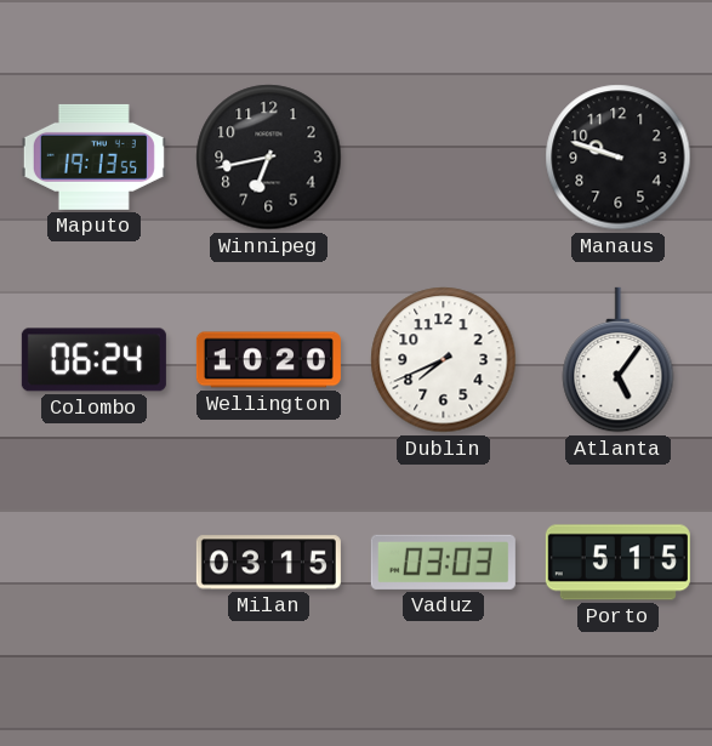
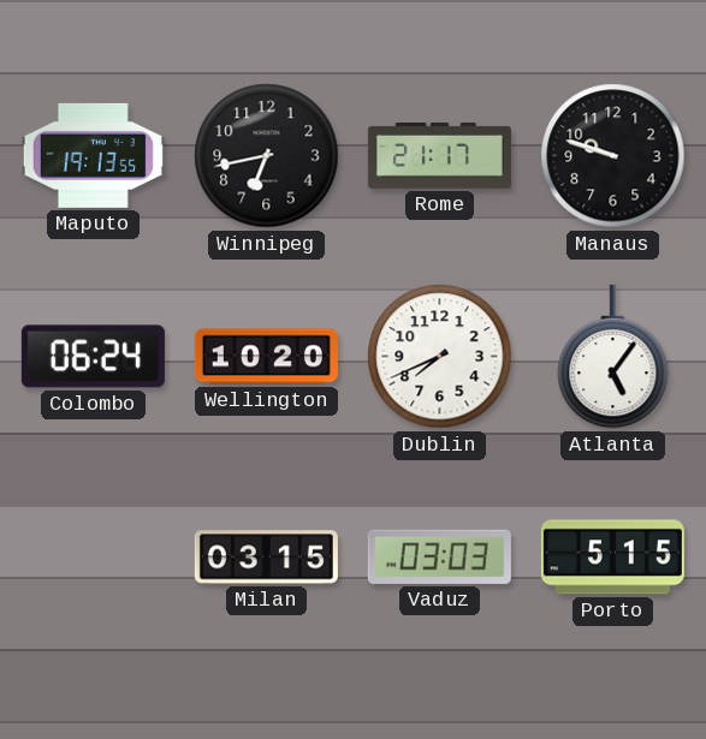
Rome: none -> 21:17
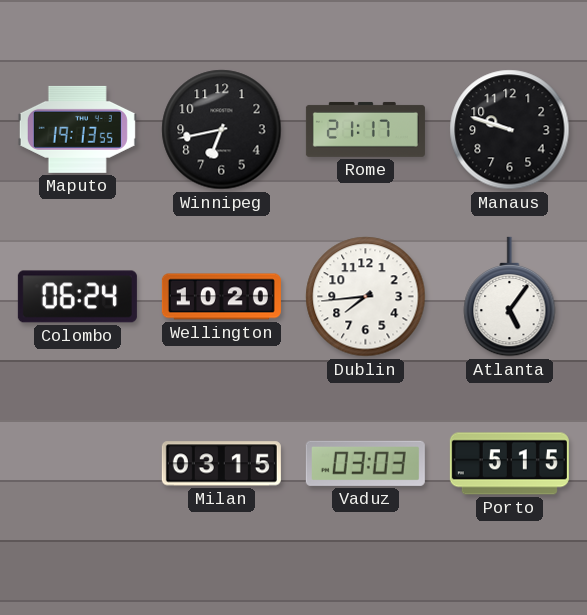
Dublin: 7:41 -> 7:44
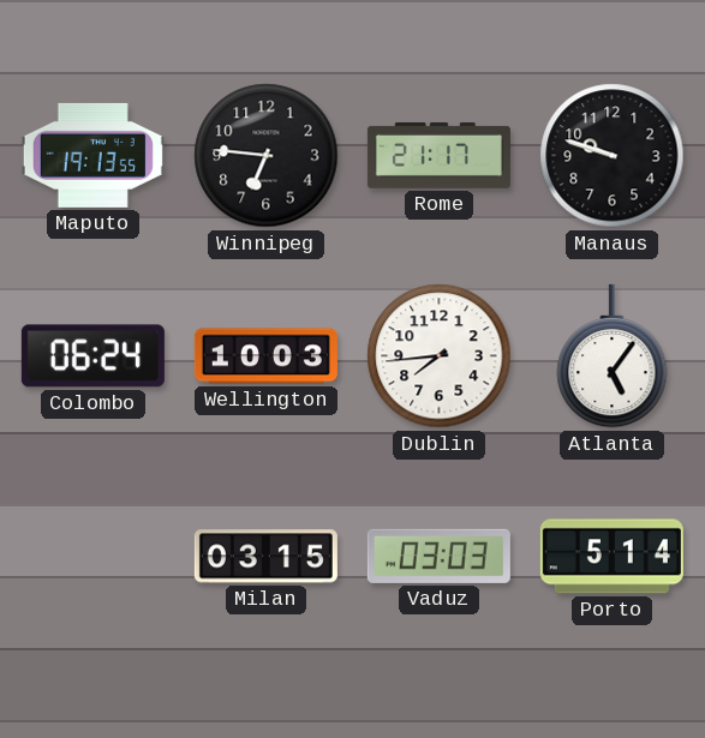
Winnipeg: 6:43 -> 6:46
Wellington: 10:20 -> 10:03
Porto: 5:15 -> 5:14
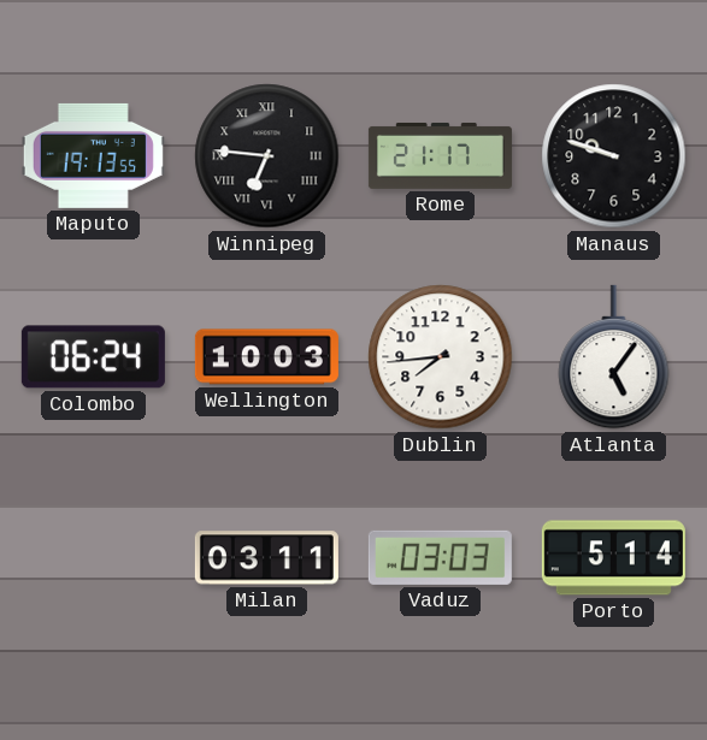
Winnipeg numerals: Arabic -> Roman
Milan: 03:15 -> 03:11
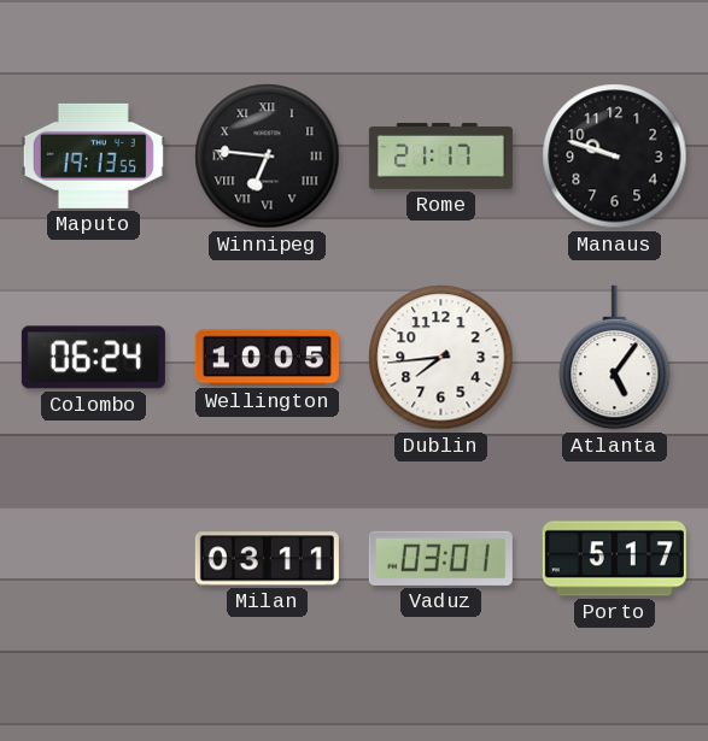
Wellington: 10:03 -> 10:05
Vaduz: 03:03 -> 03:01
Porto: 5:14 -> 5:17
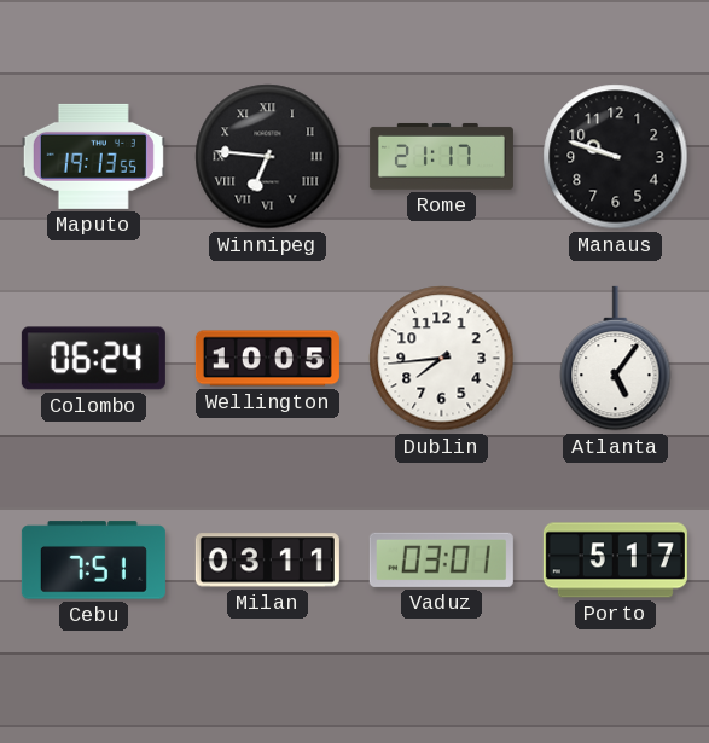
Cebu: none -> 7:51
